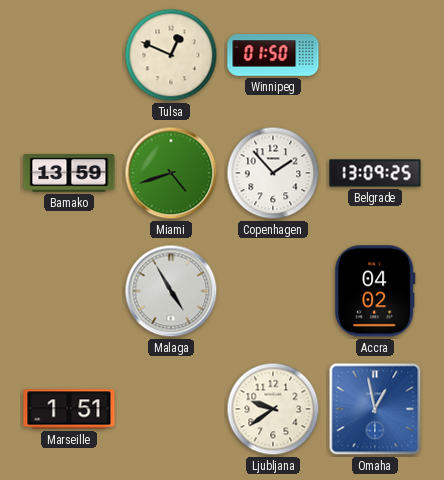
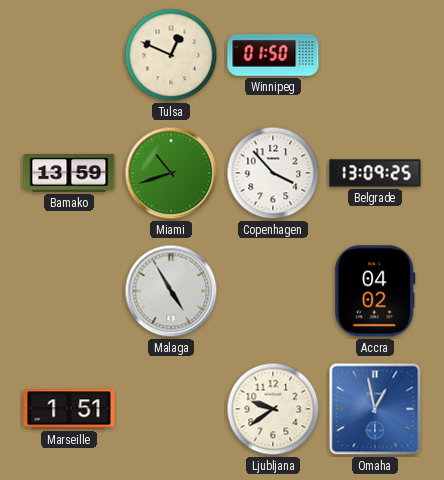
Miami: 4:42 -> 10:42
Copenhagen: 1:53 -> 3:53
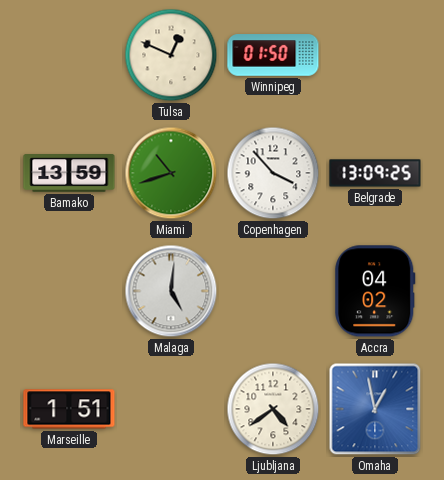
Malaga: 4:55 -> 5:01
Ljubljana: 9:39 -> 4:39
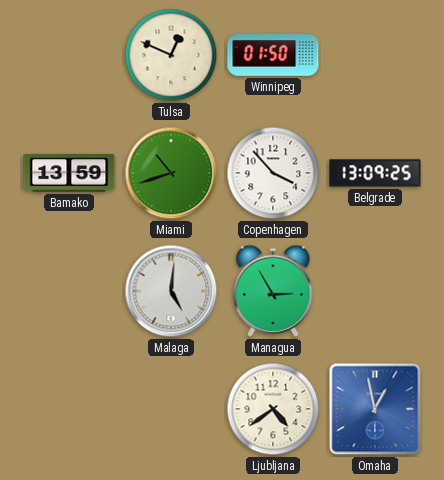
Managua: none -> 2:55
Accra: 04:02 -> none
Marseille: 1:51 -> none
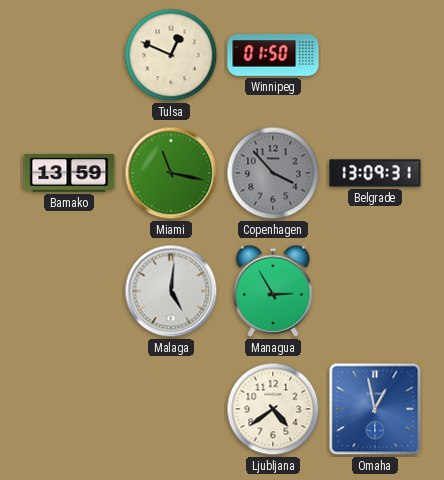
Miami: 10:42 -> 11:17
Copenhagen dial: white -> grey
Belgrade: 13:09:25 -> 13:09:31
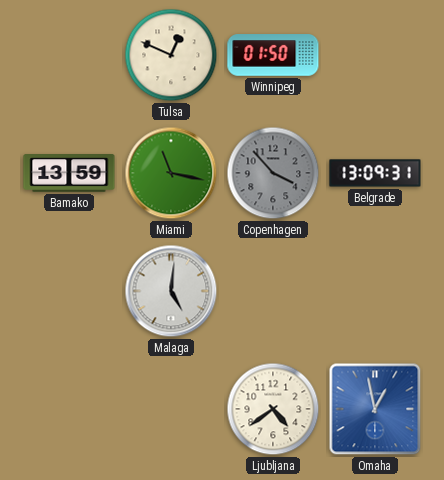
Managua: 2:55 -> none
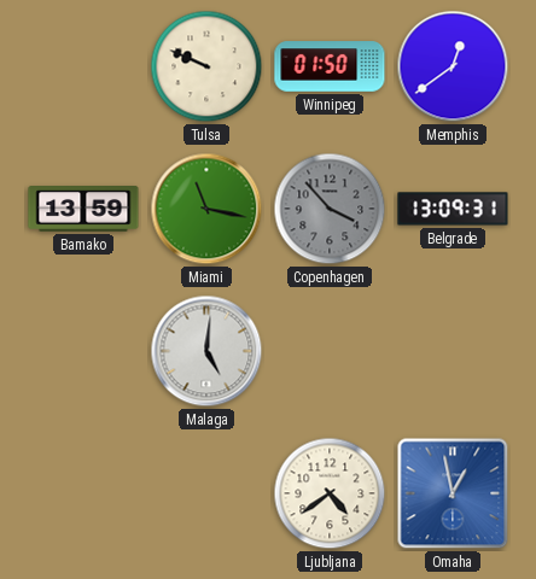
Tulsa: 12:49 -> 9:49
Memphis: none -> 12:39
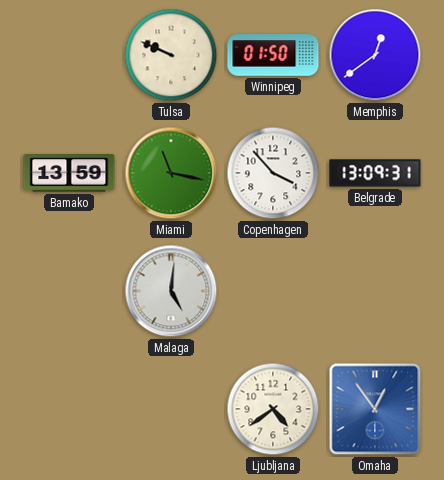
Copenhagen dial: grey -> white
Omaha: 12:58 -> 12:54
